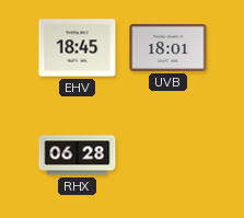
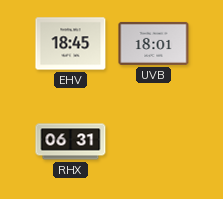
RHX: 06:28 -> 06:31
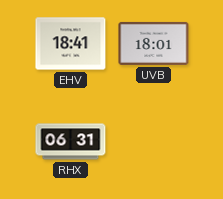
EHV: 18:45 -> 18:41
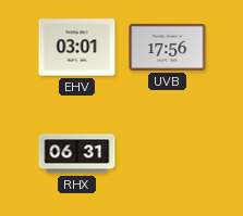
EHV: 18:41 -> 03:01
UVB: 18:01 -> 17:56
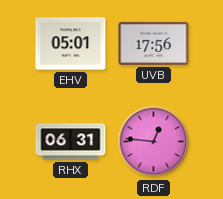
EHV: 03:01 -> 05:01
RDF: none -> 12:46
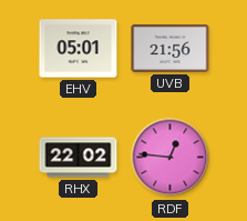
UVB: 17:56 -> 21:56
RHX: 06:31 -> 22:02
